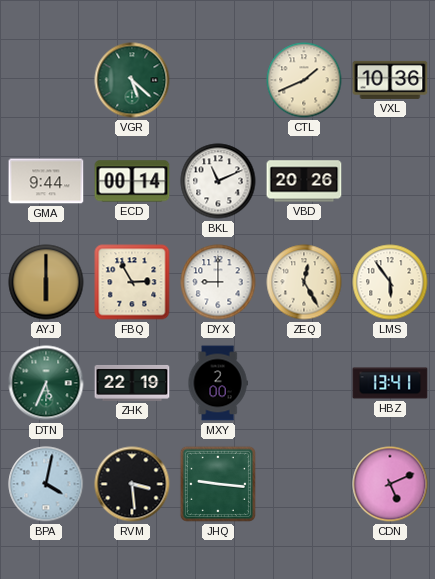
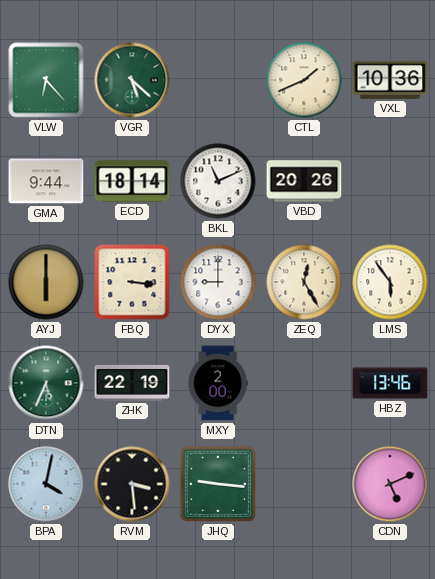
VLW: none -> 6:23
ECD: 00:14 -> 18:14
FBQ: 2:55 -> 3:16
HBZ: 13:41 -> 13:46
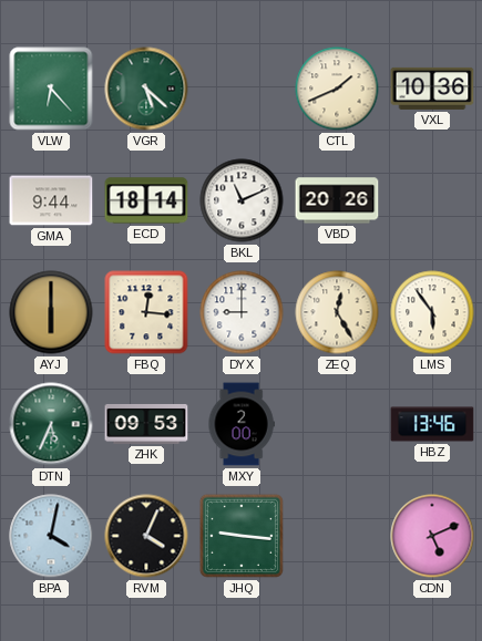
FBQ: 3:16 -> 12:16
ZHK: 22:19 -> 09:53
RVM: 3:29 -> 4:04
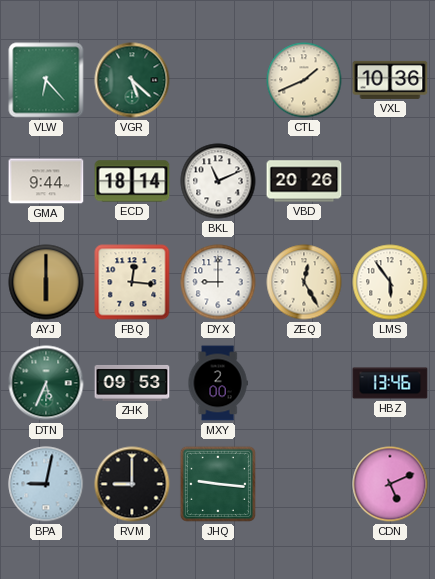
BPA: 4:02 -> 9:02
RVM: 4:04 -> 9:00
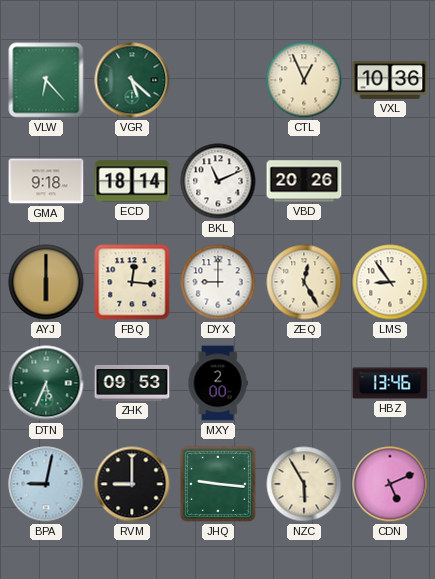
CTL: 1:41 -> 12:56
GMA: 9:44 -> 9:18
LMS: 5:54 -> 8:54
NZC: none -> 5:55
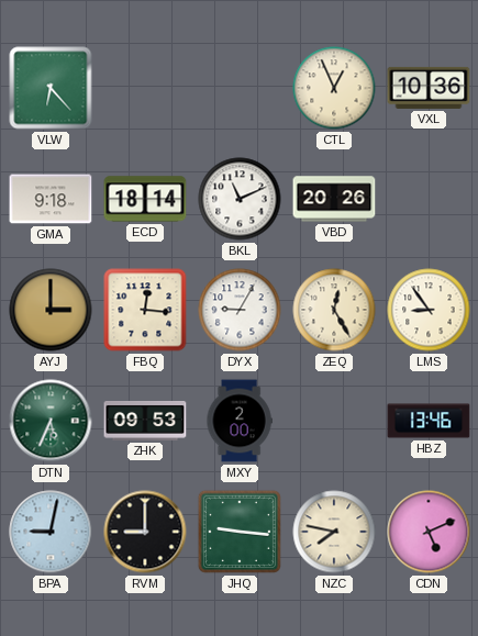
VGR: 5:22 -> none
AYJ: 6:00 -> 3:00
DYX: 9:00 -> 9:05
NZC: 5:55 -> 7:47
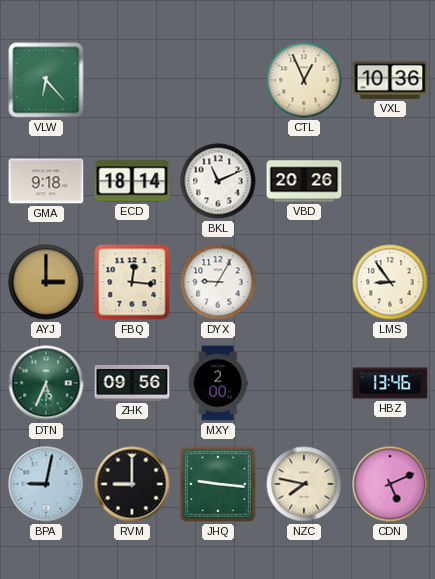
ZEQ: 12:25 -> none
ZHK: 09:53 -> 09:56
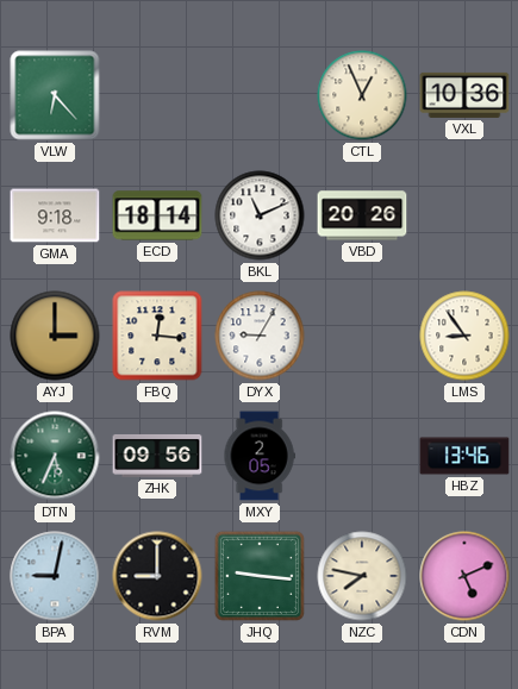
MXY: 2:00 -> 2:05
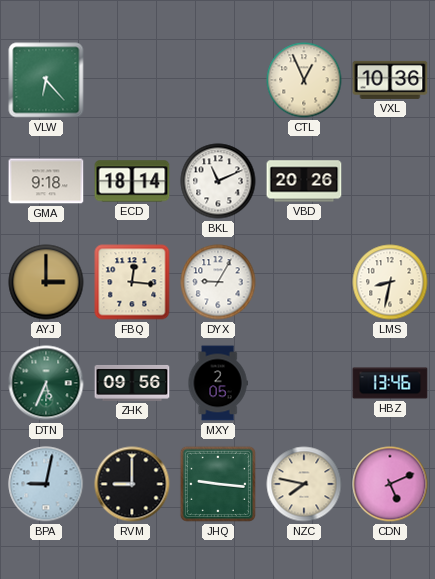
LMS: 8:54 -> 8:32
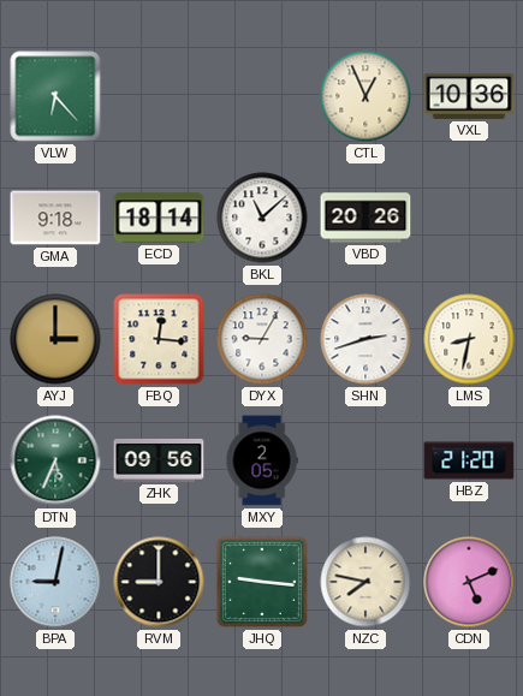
BKL: 11:11 -> 11:08
SHN: none -> 2:42
HBZ: 13:46 -> 21:20
